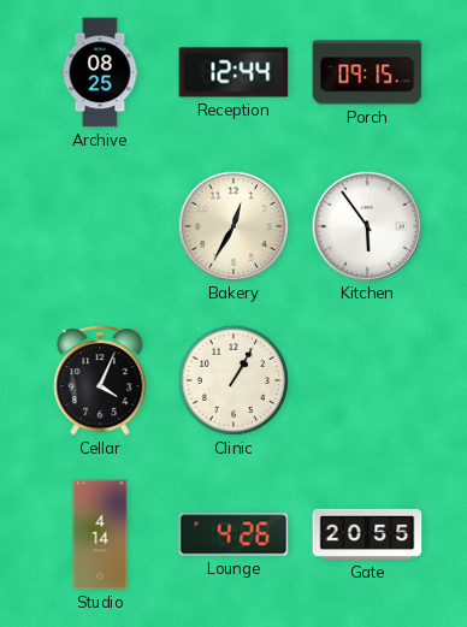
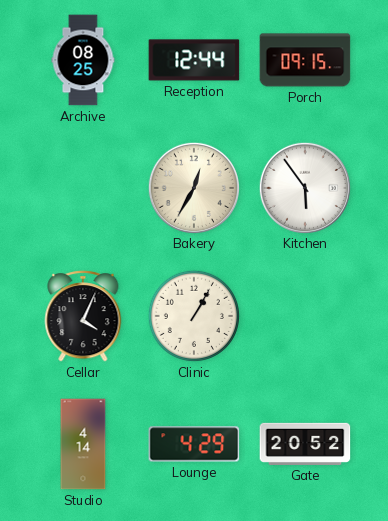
Lounge: 4:26 -> 4:29
Gate: 20:55 -> 20:52
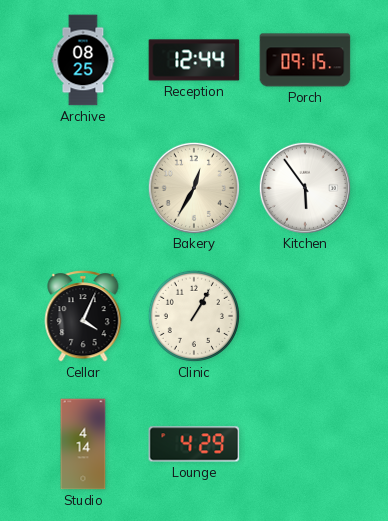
Gate: 20:52 -> none
